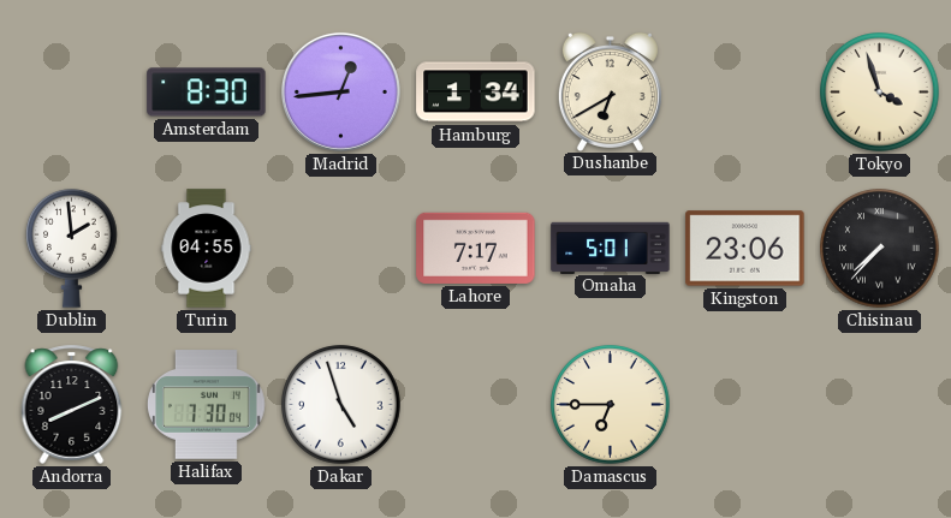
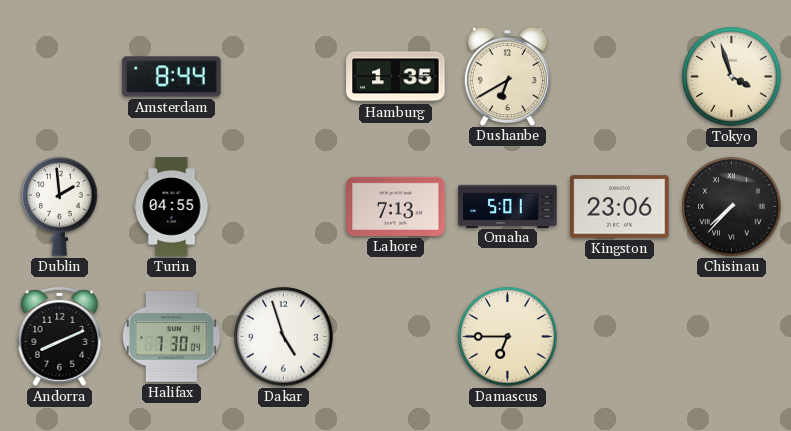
Amsterdam: 8:30 -> 8:44
Madrid: 12:44 -> none
Hamburg: 1:34 -> 1:35
Lahore: 7:17 -> 7:13
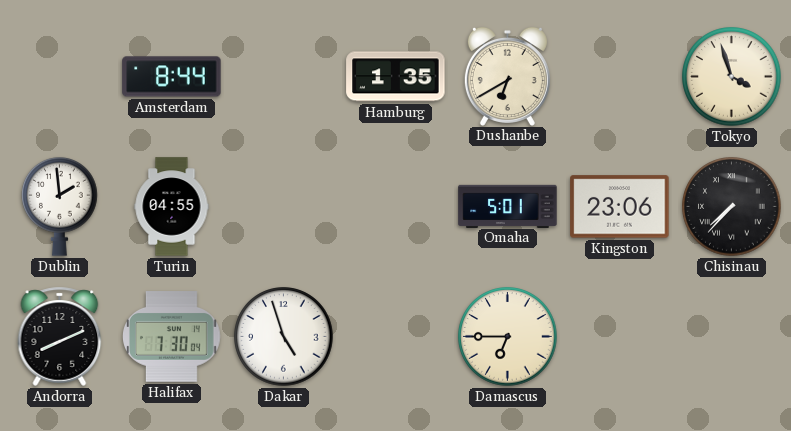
Lahore: 7:13 -> none
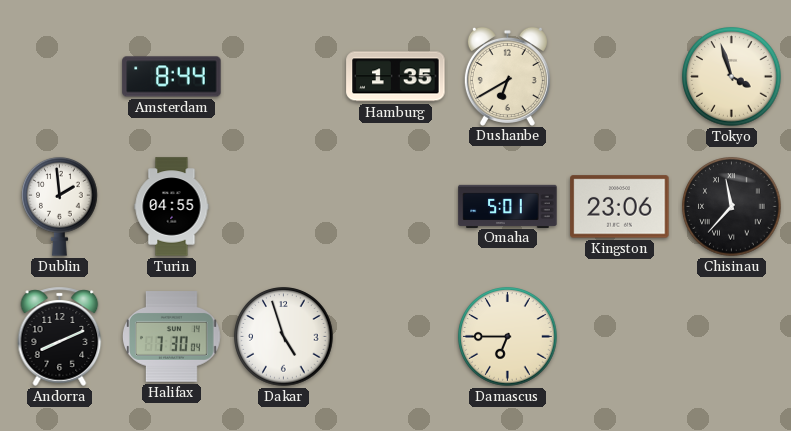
Chisinau: 7:37 -> 11:37
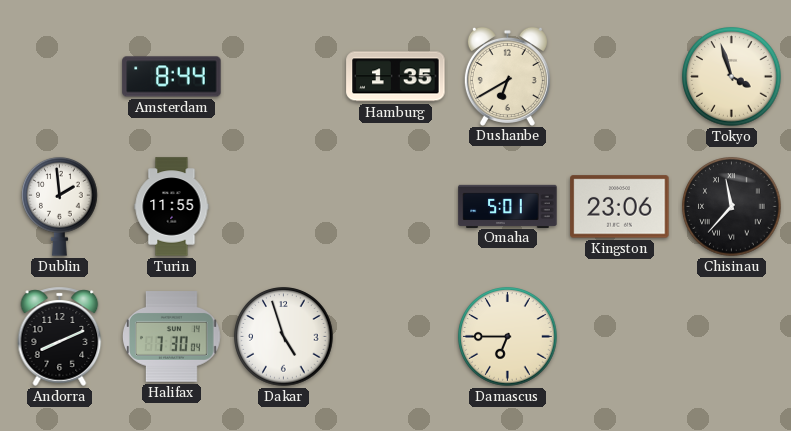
Turin: 04:55 -> 11:55
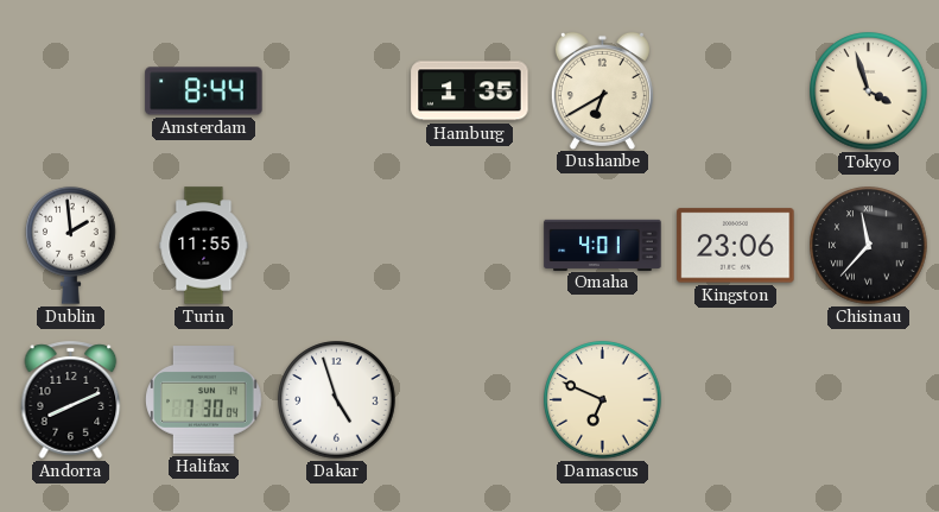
Omaha: 5:01 -> 4:01
Damascus: 6:45 -> 6:49
